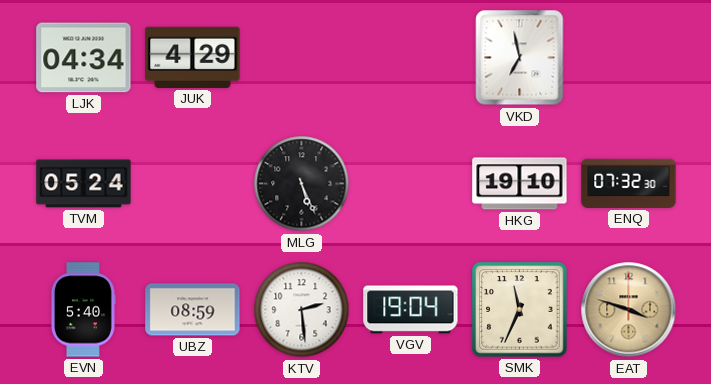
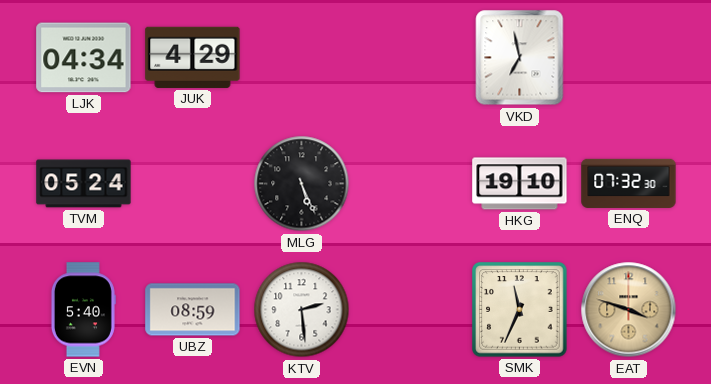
VGV: 19:04 -> none
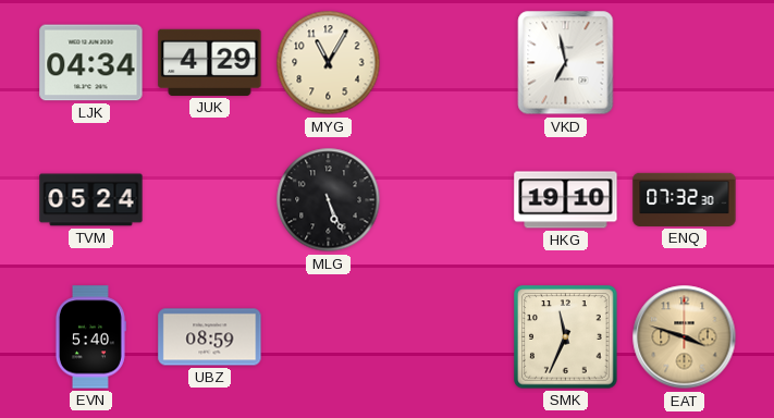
MYG: none -> 11:05
KTV: 2:29 -> none
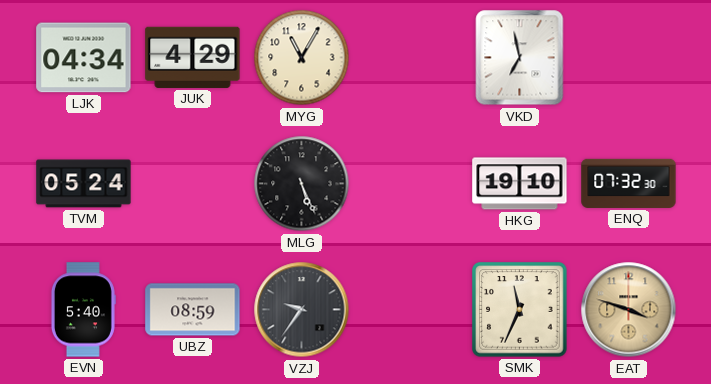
VZJ: none -> 9:36
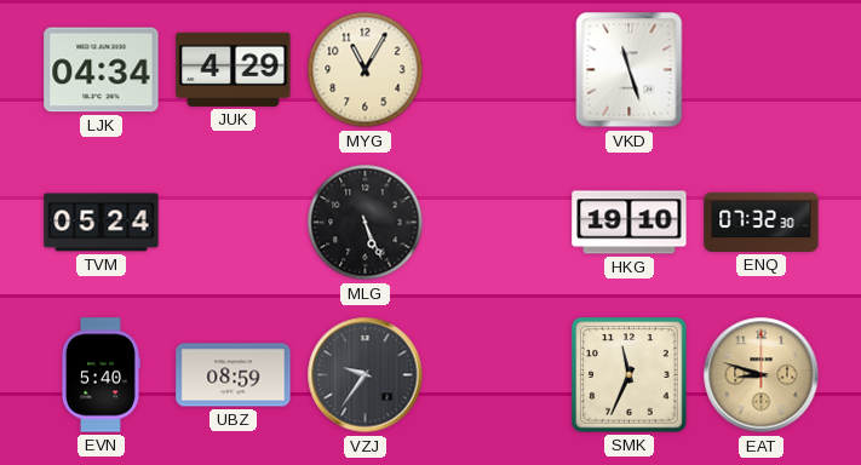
VKD: 6:58 -> 11:27
EAT: 3:48 -> 8:48
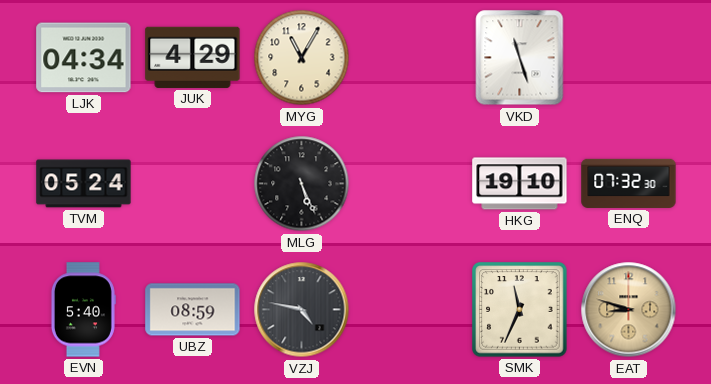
VZJ: 9:36 -> 4:47
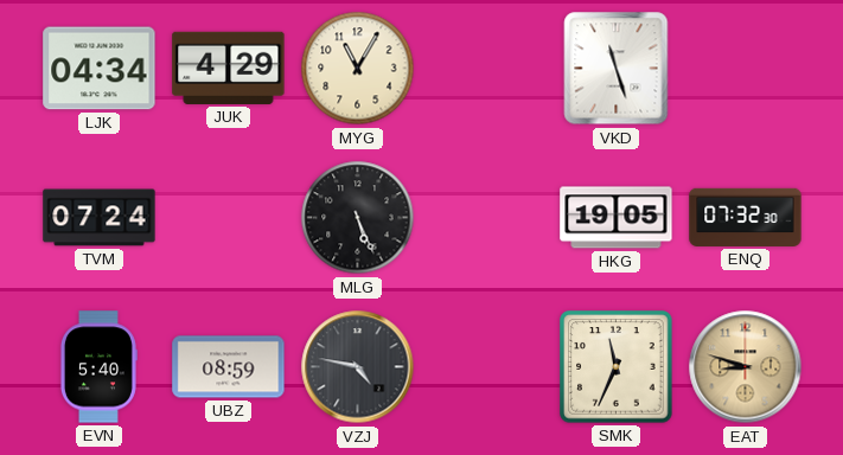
TVM: 05:24 -> 07:24
HKG: 19:10 -> 19:05
